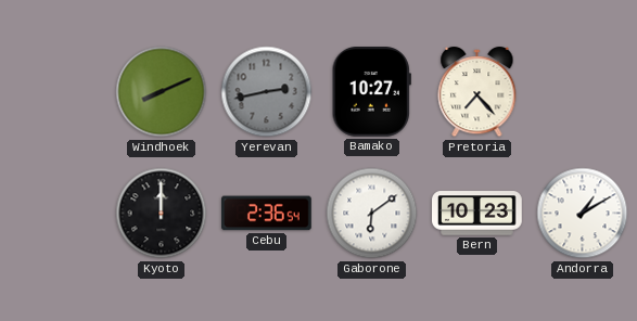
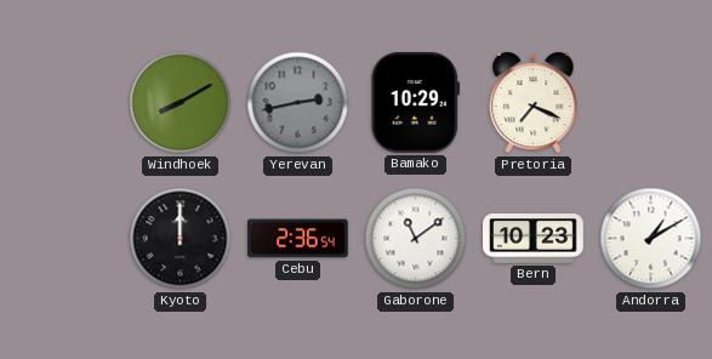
Windhoek: 8:11 -> 8:10
Bamako: 10:27 -> 10:29
Pretoria: 7:23 -> 7:19
Gaborone: 6:09 -> 11:09
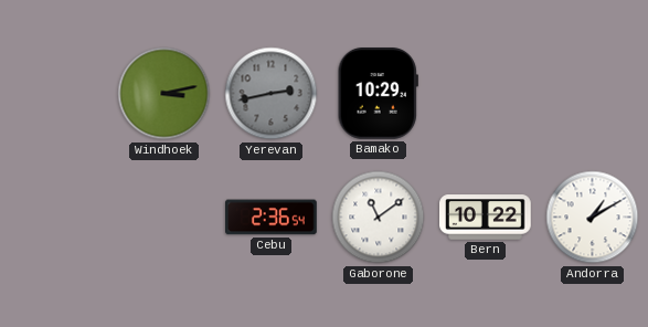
Windhoek: 8:10 -> 3:13
Pretoria: 7:19 -> none
Kyoto: 12:00 -> none
Bern: 10:23 -> 10:22
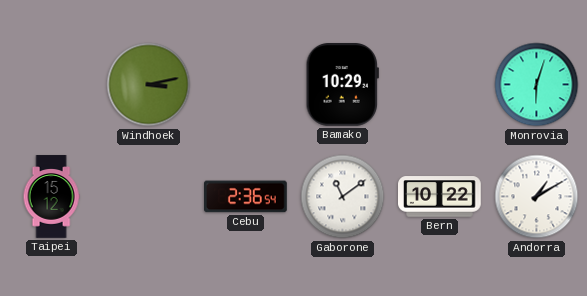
Yerevan: 2:43 -> none
Monrovia: none -> 6:03
Taipei: none -> 15:12
